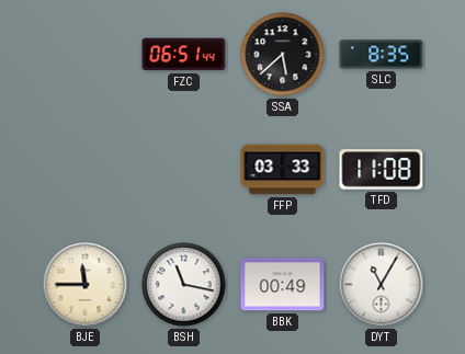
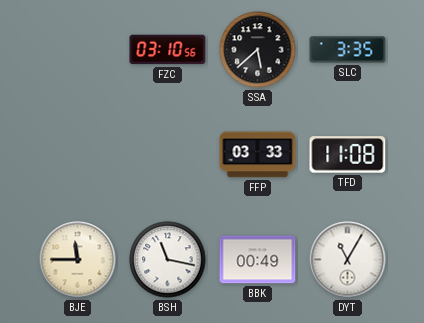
FZC: 06:51 -> 03:10
SLC: 8:35 -> 3:35
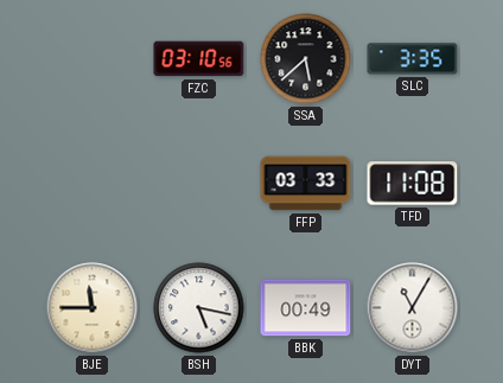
BSH: 11:17 -> 5:17
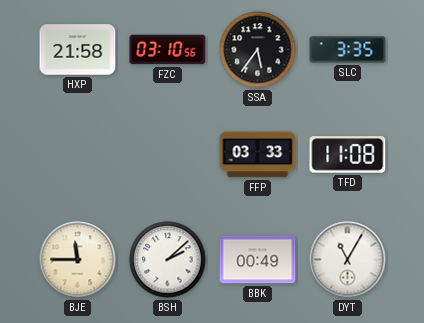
HXP: none -> 21:58
SSA: 5:38 -> 5:36
BSH: 5:17 -> 2:08
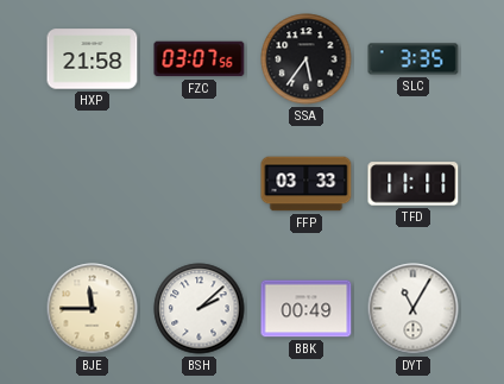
FZC: 03:10 -> 03:07
TFD: 11:08 -> 11:11
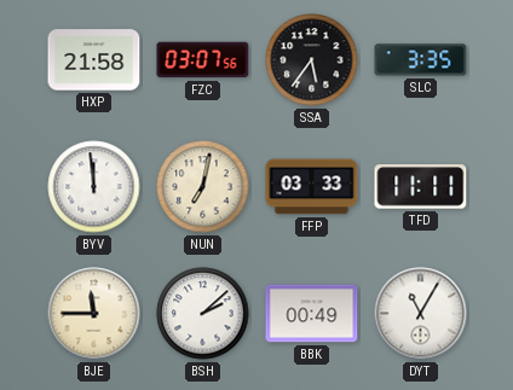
BYV: none -> 11:59
NUN: none -> 7:02
